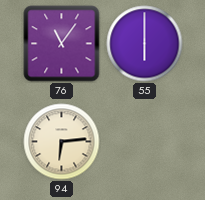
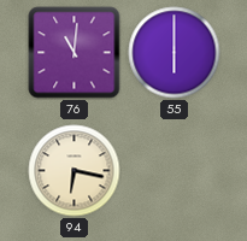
76: 11:06 -> 11:01
94: 6:14 -> 6:17
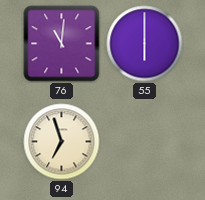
94: 6:17 -> 6:57
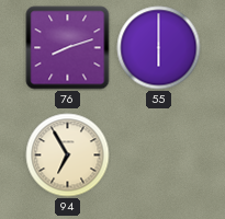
76: 11:01 -> 8:12
94: 6:57 -> 6:55
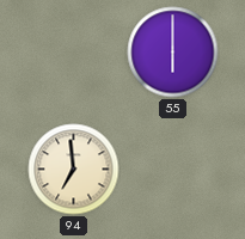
76: 8:12 -> none
94: 6:55 -> 6:59
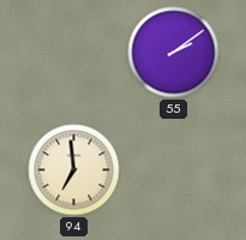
55: 6:00 -> 2:09
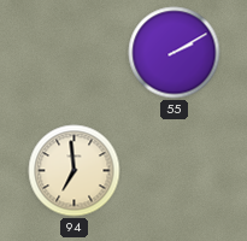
55: 2:09 -> 2:10
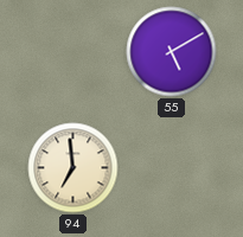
55: 2:10 -> 5:10
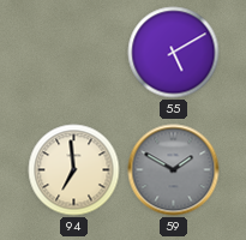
59: none -> 1:50
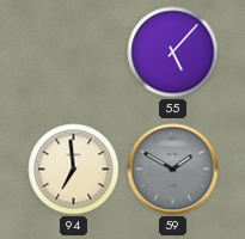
55: 5:10 -> 5:07
